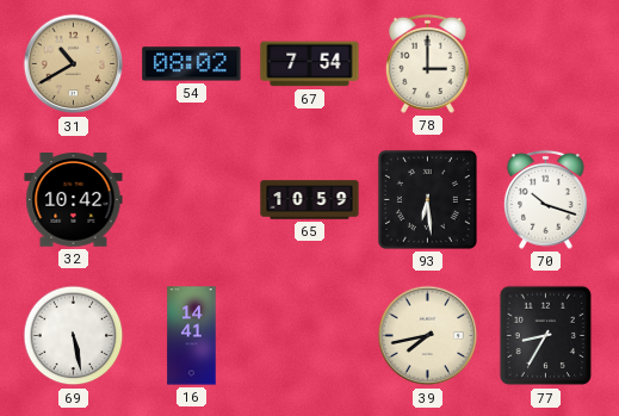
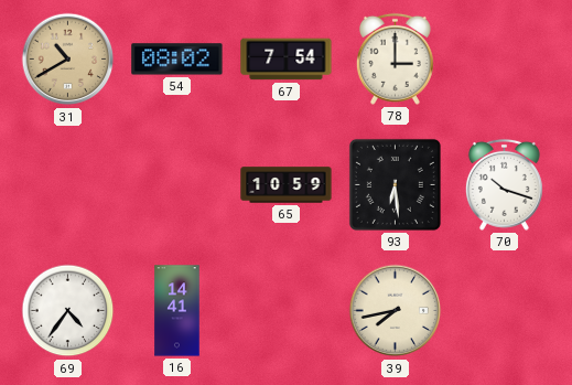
32: 10:42 -> none
69: 5:28 -> 4:36
77: 8:35 -> none
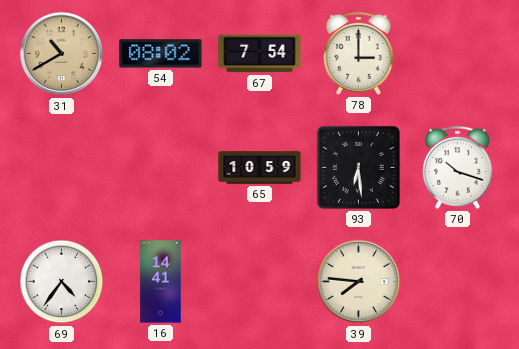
39: 7:43 -> 7:46
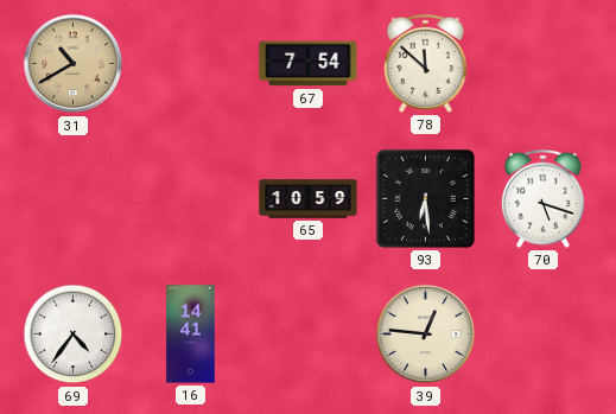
54: 08:02 -> none
78: 3:00 -> 11:52
70: 10:18 -> 5:18
39: 7:46 -> 12:46
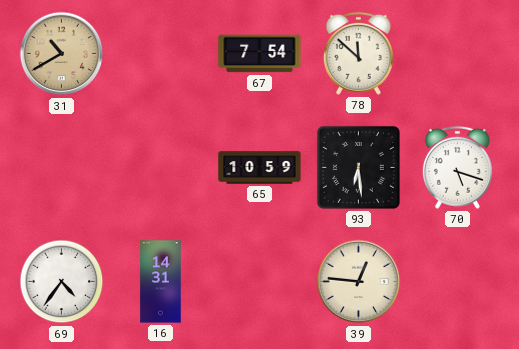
16: 14:41 -> 14:31
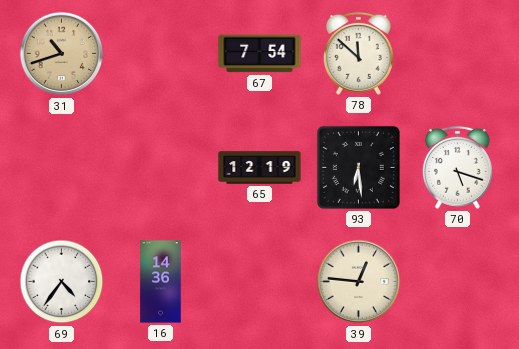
31: 10:40 -> 10:42
65: 10:59 -> 12:19
16: 14:31 -> 14:36
